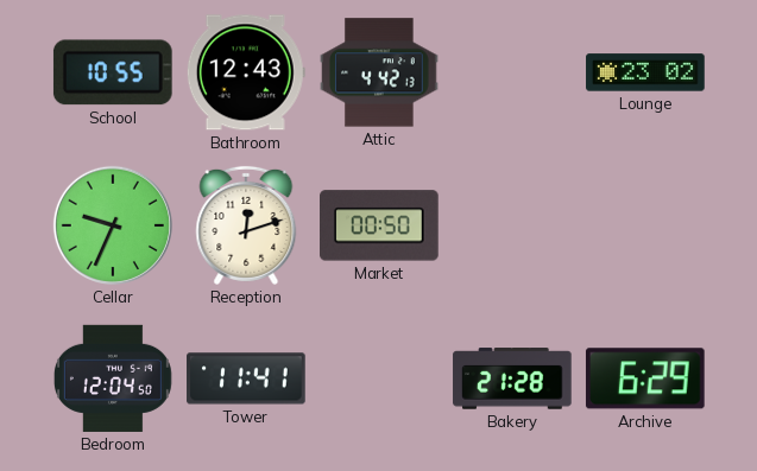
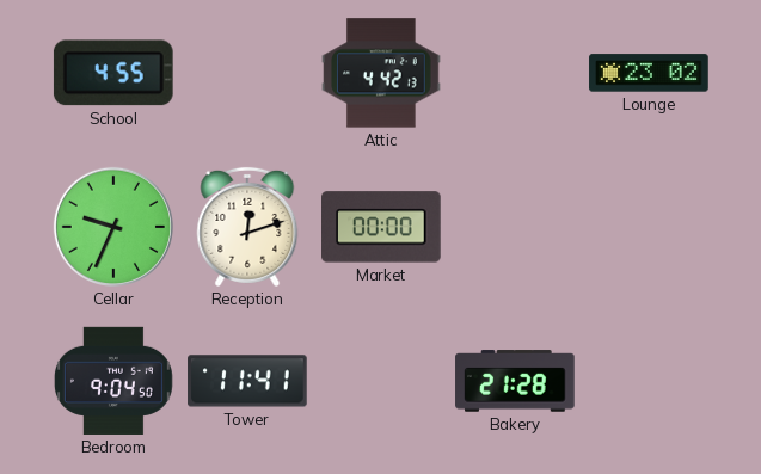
School: 10:55 -> 4:55
Bathroom: 12:43 -> none
Market: 00:50 -> 00:00
Bedroom: 12:04 -> 9:04
Archive: 6:29 -> none
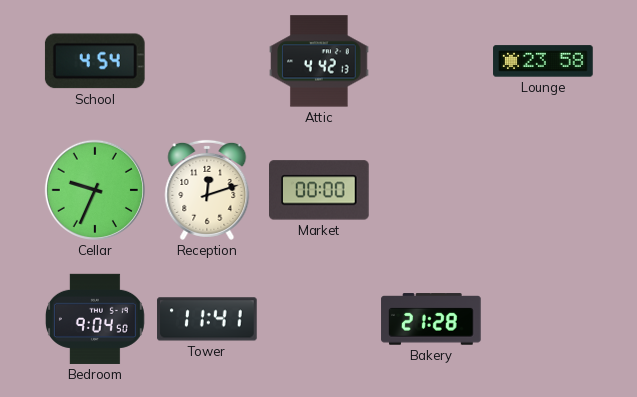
School: 4:55 -> 4:54
Lounge: 23:02 -> 23:58
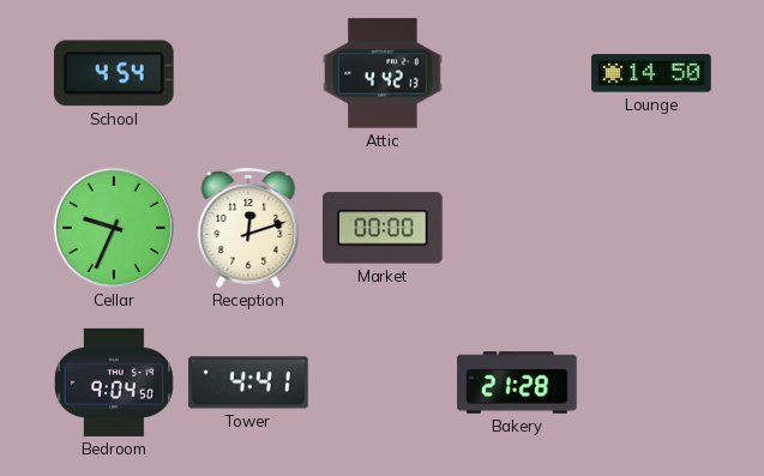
Lounge: 23:58 -> 14:50
Tower: 11:41 -> 4:41
